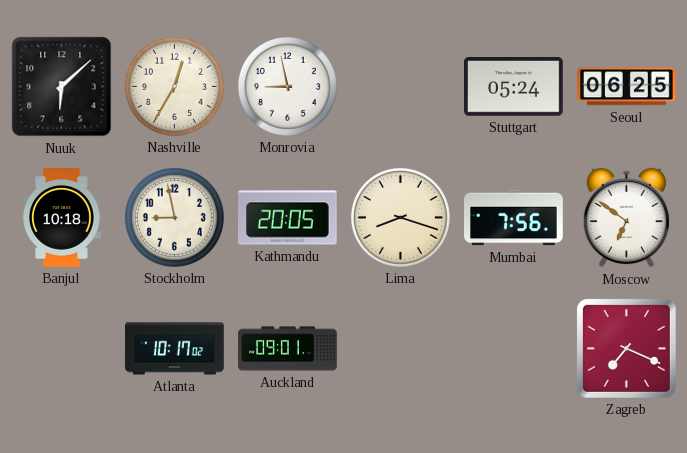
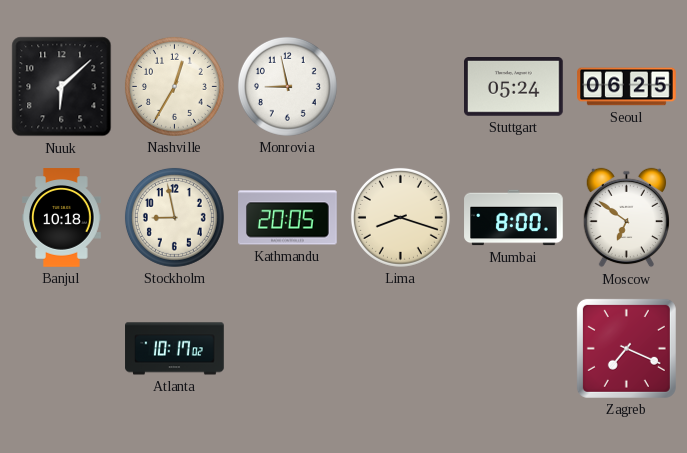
Mumbai: 7:56 -> 8:00
Auckland: 09:01 -> none
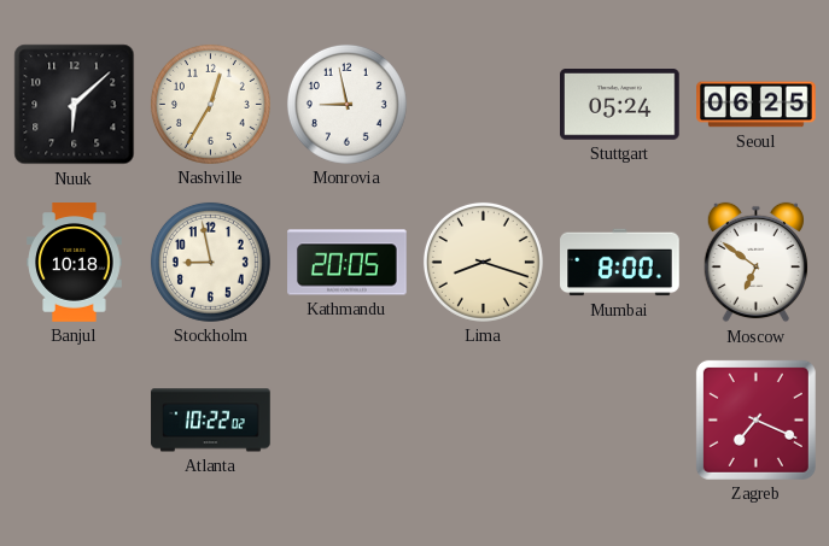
Atlanta: 10:17 -> 10:22
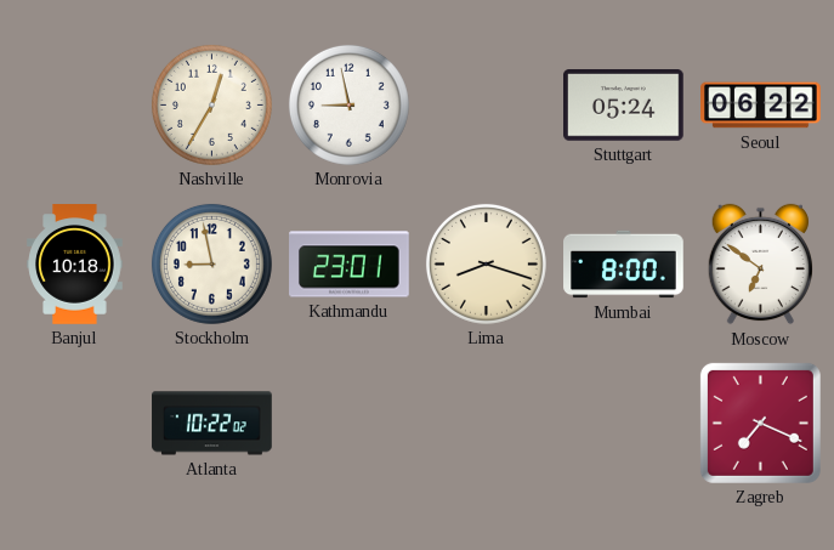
Nuuk: 6:08 -> none
Seoul: 06:25 -> 06:22
Kathmandu: 20:05 -> 23:01
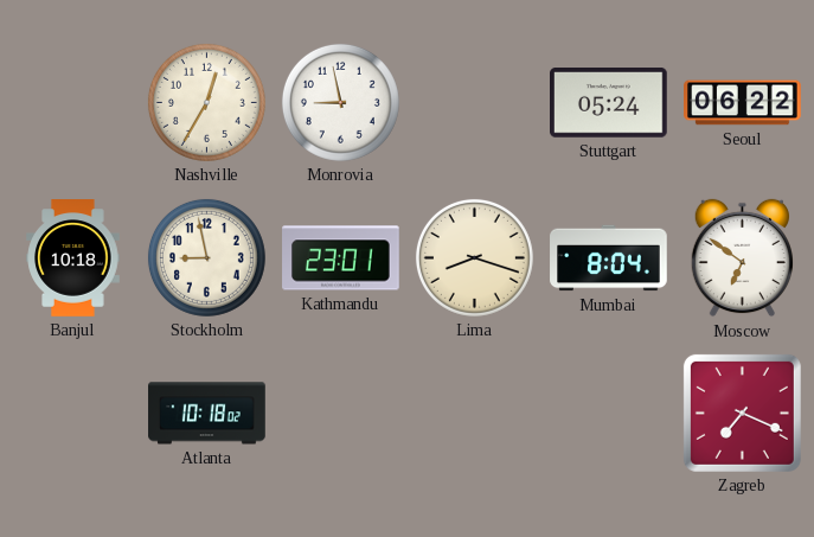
Mumbai: 8:00 -> 8:04
Atlanta: 10:22 -> 10:18
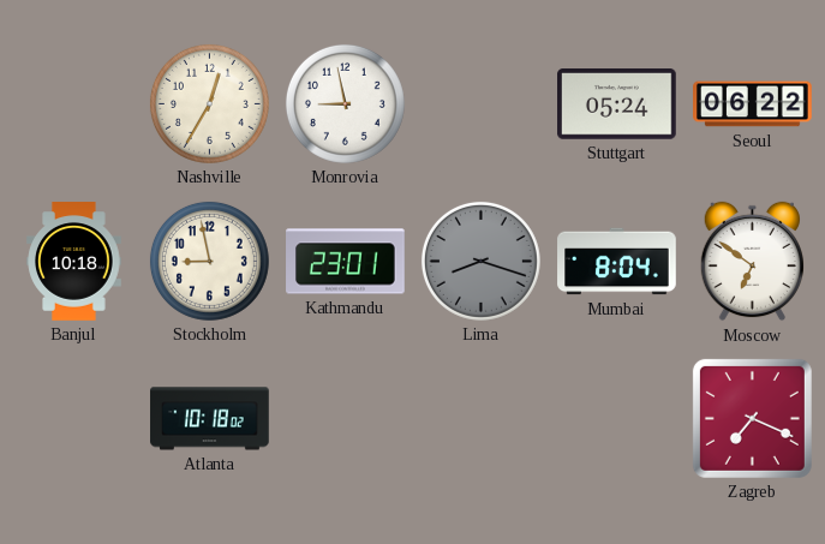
Lima dial: cream -> grey
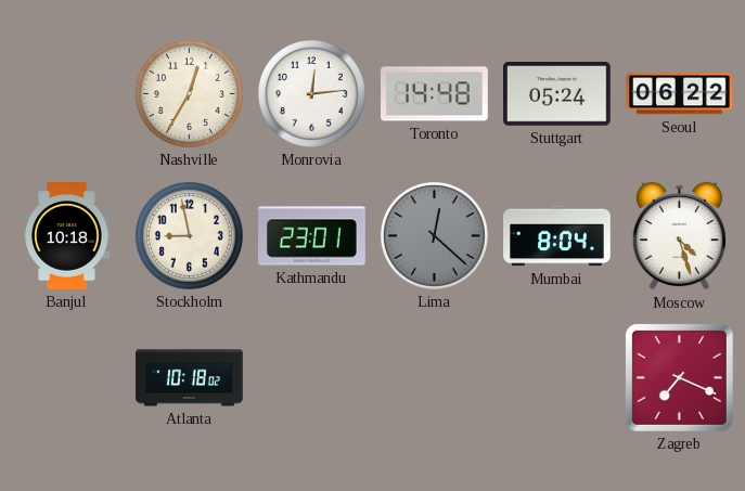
Monrovia: 8:58 -> 12:14
Toronto: none -> 14:48
Lima: 8:18 -> 12:22
Moscow: 6:51 -> 4:27
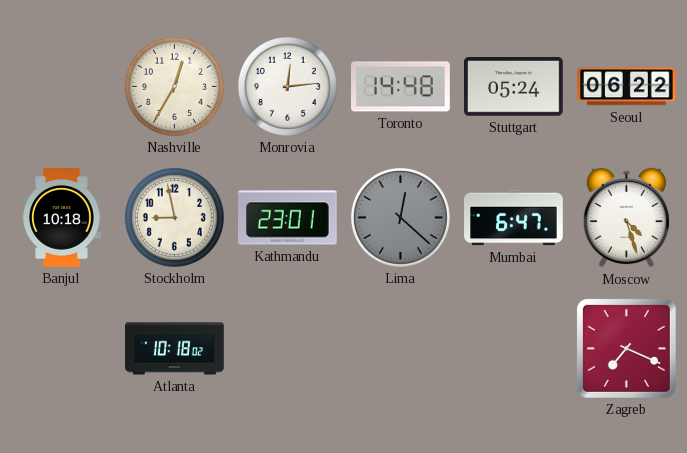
Mumbai: 8:04 -> 6:47
